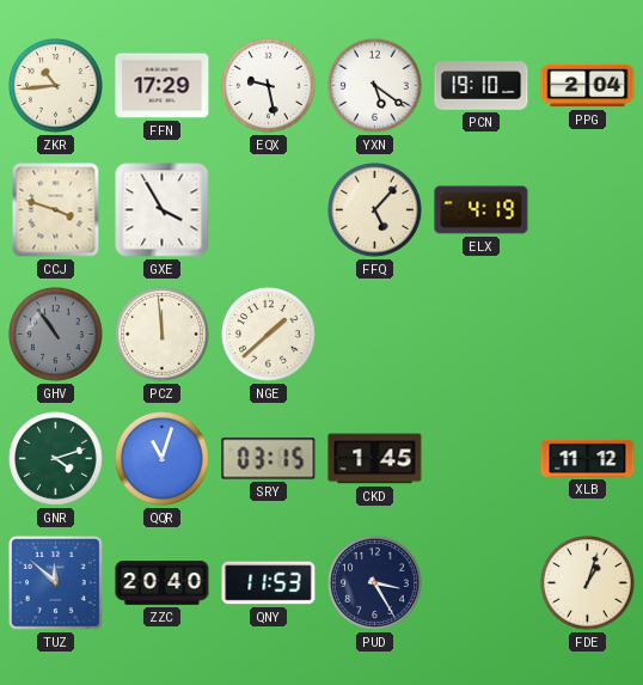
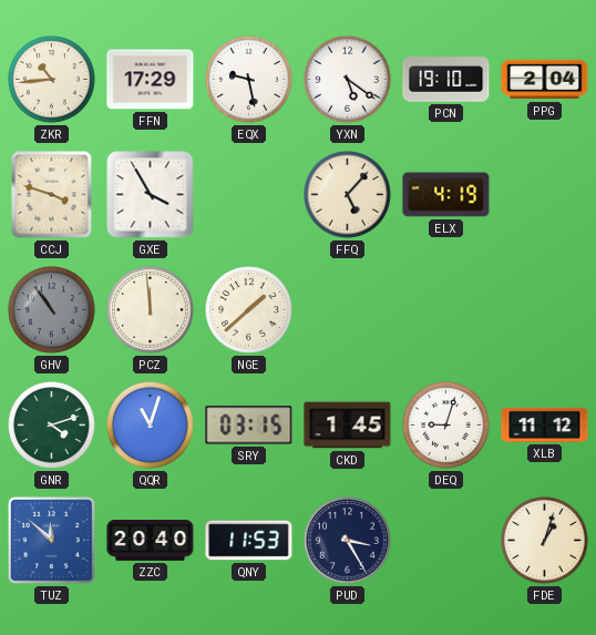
DEQ: none -> 9:03
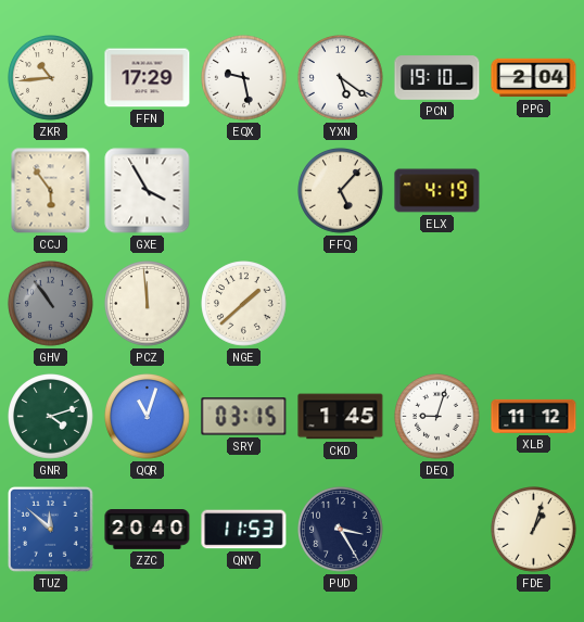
CCJ: 3:48 -> 5:54
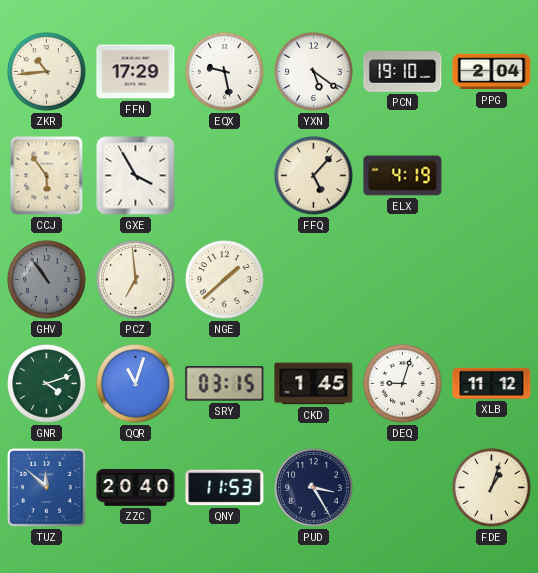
PCZ: 11:59 -> 6:59
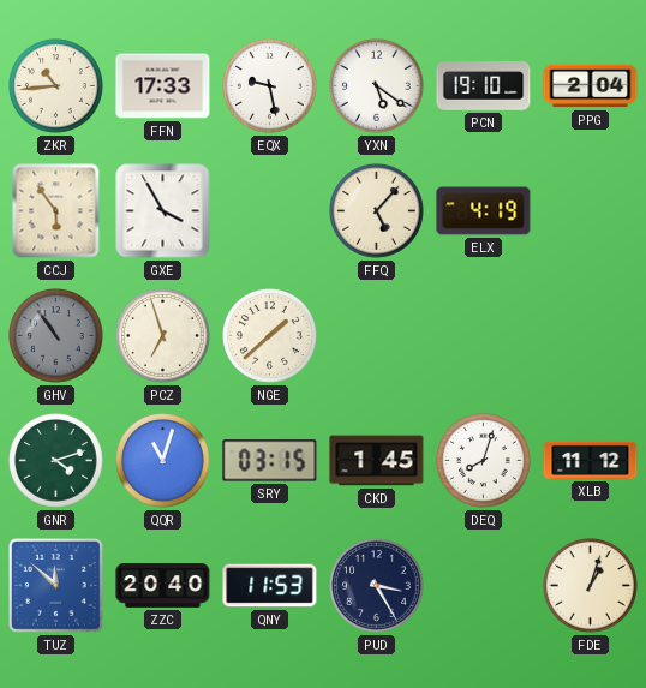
FFN: 17:29 -> 17:33
PCZ: 6:59 -> 6:57
DEQ: 9:03 -> 8:03
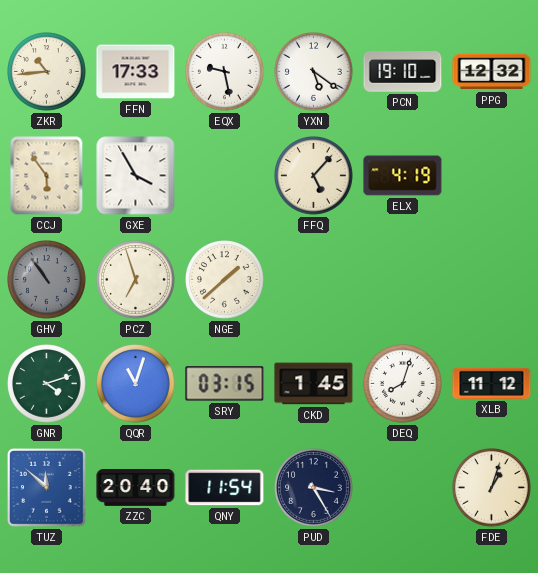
PPG: 2:04 -> 12:32
QNY: 11:53 -> 11:54
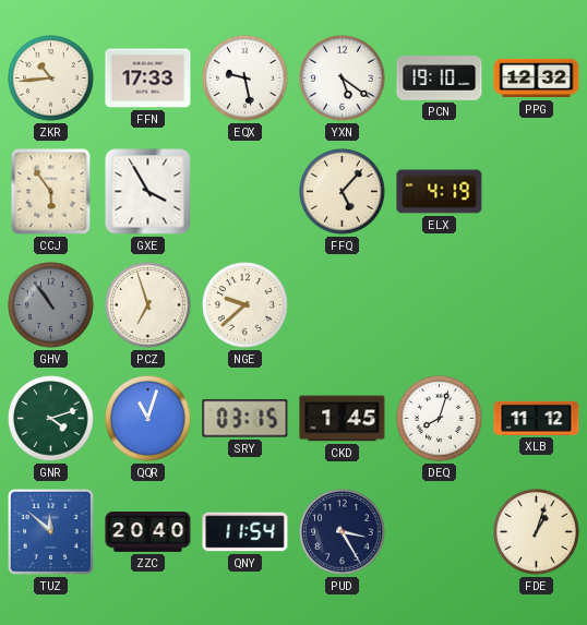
NGE: 1:38 -> 9:38
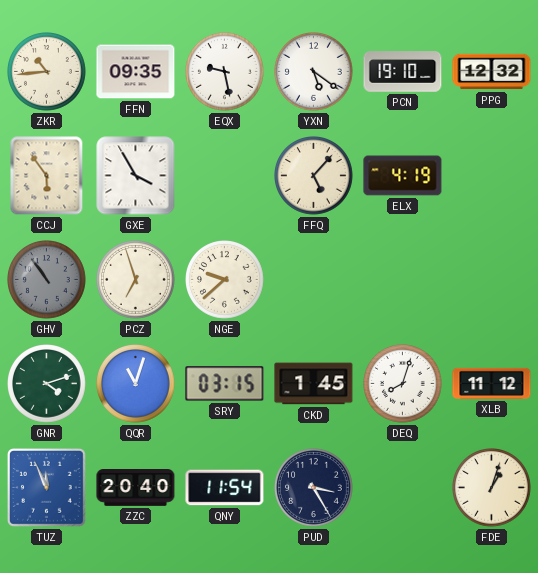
FFN: 17:33 -> 09:35
TUZ: 11:52 -> 11:56
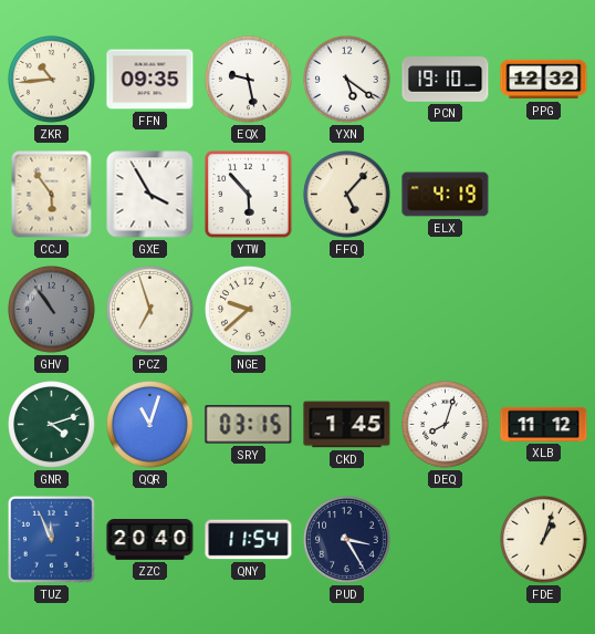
YTW: none -> 5:53
